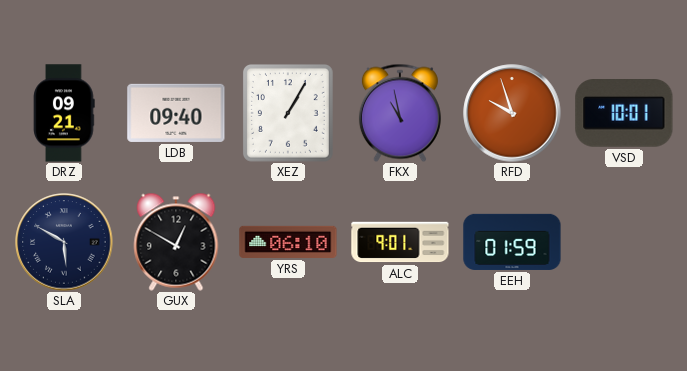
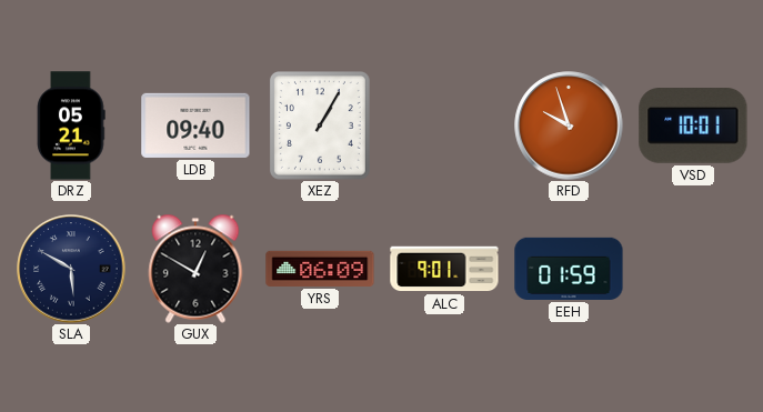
DRZ: 09:21 -> 05:21
FKX: 10:58 -> none
YRS: 06:10 -> 06:09
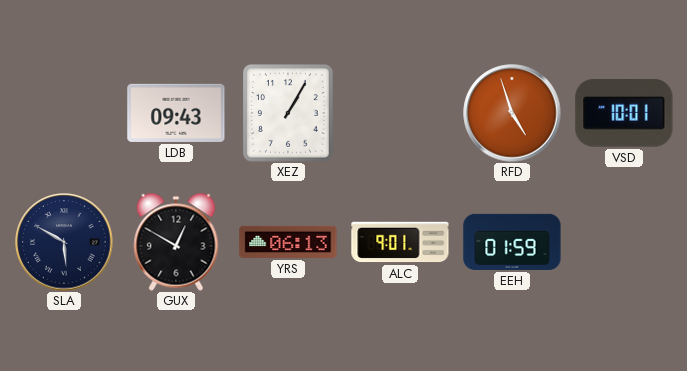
DRZ: 05:21 -> none
LDB: 09:40 -> 09:43
RFD: 9:57 -> 4:57
YRS: 06:09 -> 06:13
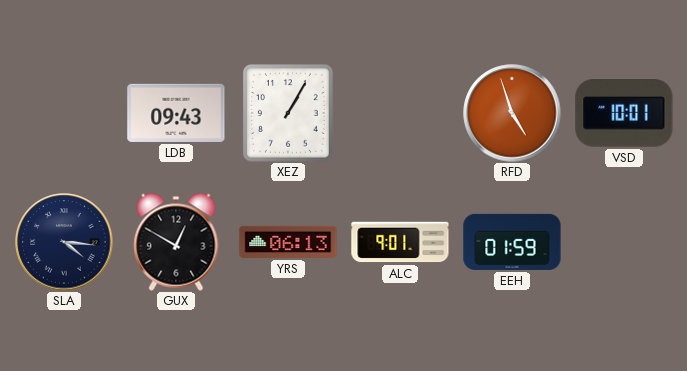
SLA: 5:50 -> 4:16
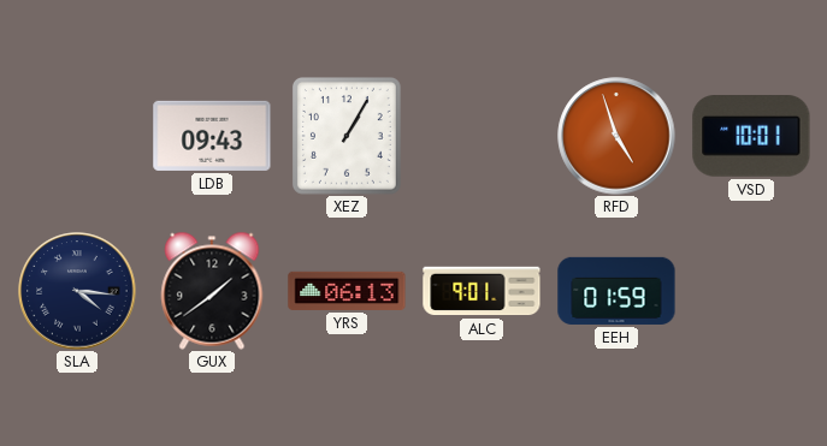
GUX: 12:50 -> 1:39
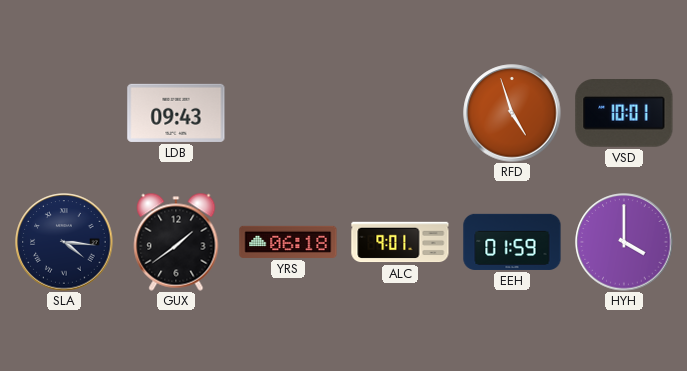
XEZ: 1:05 -> none
YRS: 06:13 -> 06:18
HYH: none -> 4:00
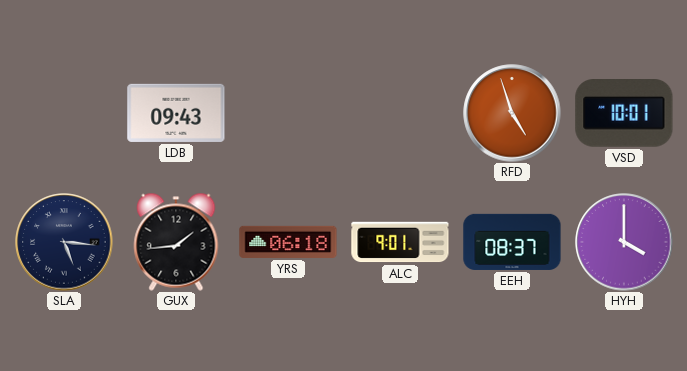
SLA: 4:16 -> 5:16
GUX: 1:39 -> 1:44
EEH: 01:59 -> 08:37
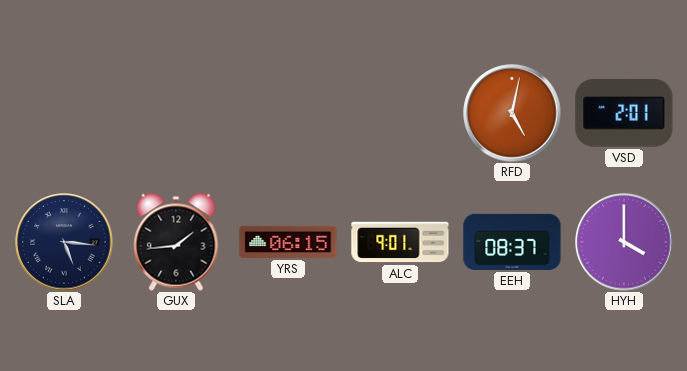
LDB: 09:43 -> none
RFD: 4:57 -> 5:02
VSD: 10:01 -> 2:01
YRS: 06:18 -> 06:15
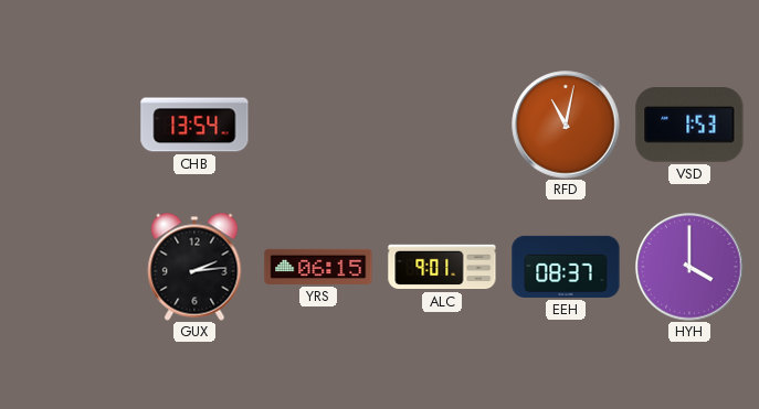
CHB: none -> 13:54
RFD: 5:02 -> 11:02
VSD: 2:01 -> 1:53
SLA: 5:16 -> none
GUX: 1:44 -> 2:14
